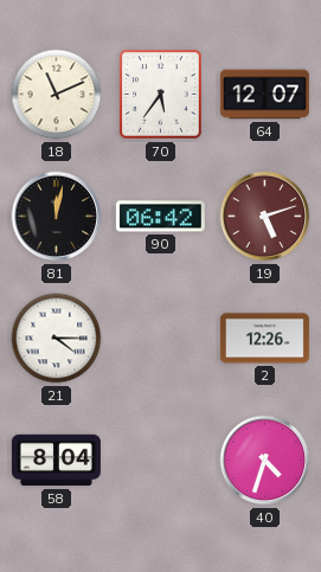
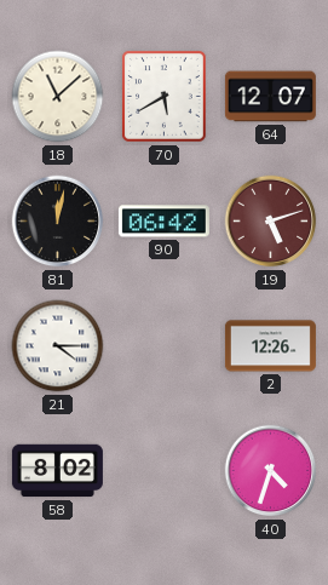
18: 11:11 -> 11:08
70: 5:36 -> 5:40
58: 8:04 -> 8:02
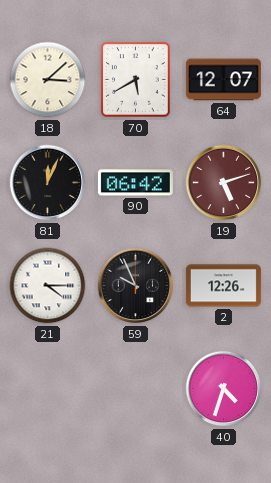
18: 11:08 -> 3:08
81: 12:02 -> 12:04
59: none -> 9:56
58: 8:02 -> none
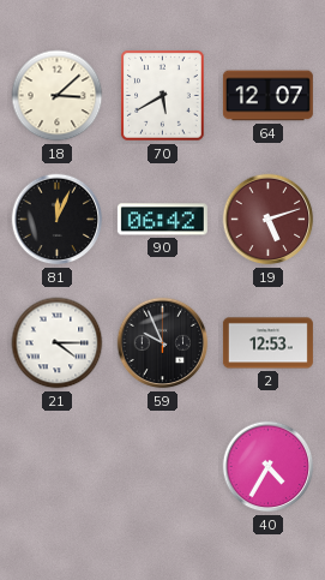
2: 12:26 -> 12:53
40: 4:33 -> 4:35
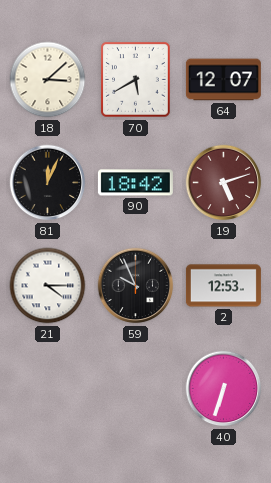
90: 06:42 -> 18:42
40: 4:35 -> 6:33
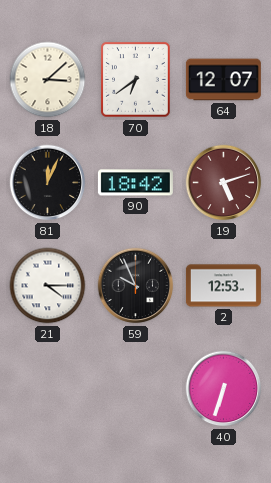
70: 5:40 -> 6:39
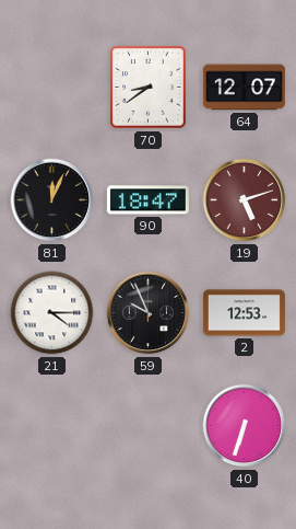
18: 3:08 -> none
70: 6:39 -> 8:39
90: 18:42 -> 18:47
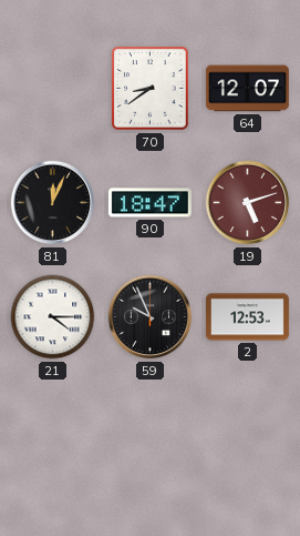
40: 6:33 -> none
